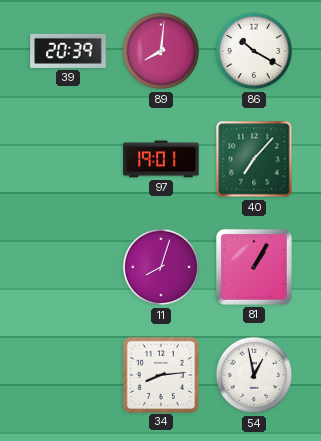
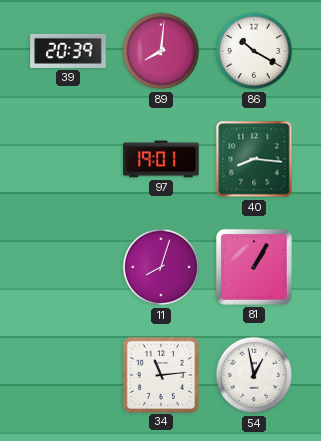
40: 7:07 -> 8:16
34: 8:14 -> 11:14
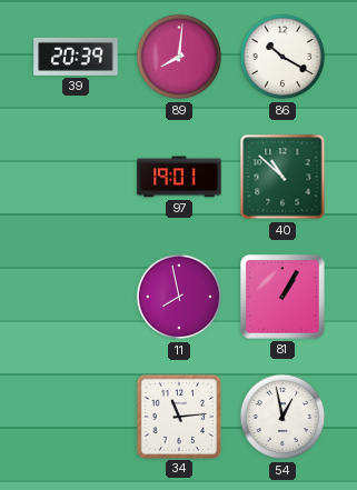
40: 8:16 -> 10:52
11: 8:03 -> 7:58
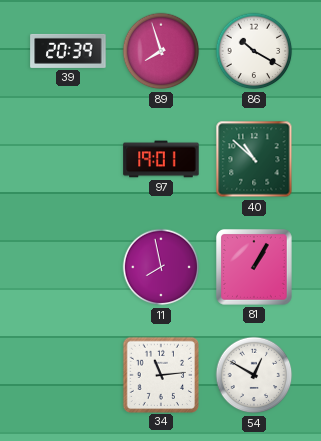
89: 8:01 -> 7:57
54: 12:58 -> 12:50
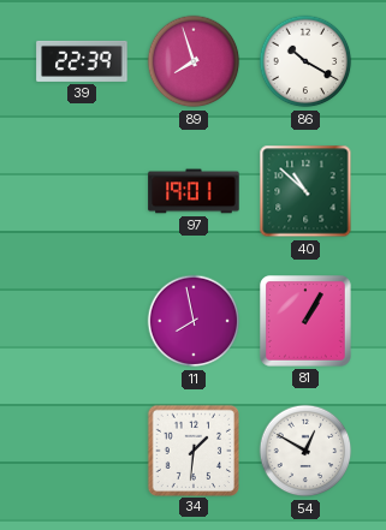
39: 20:39 -> 22:39
34: 11:14 -> 1:31
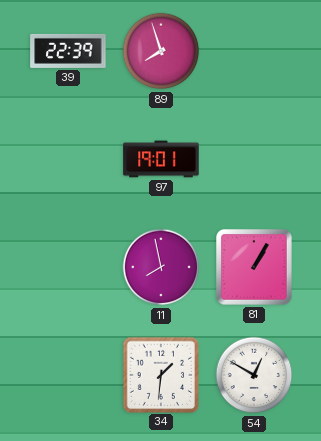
86: 10:20 -> none
40: 10:52 -> none
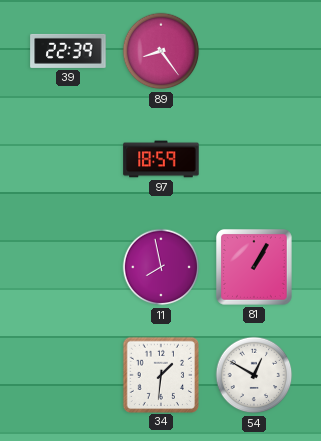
89: 7:57 -> 8:24
97: 19:01 -> 18:59
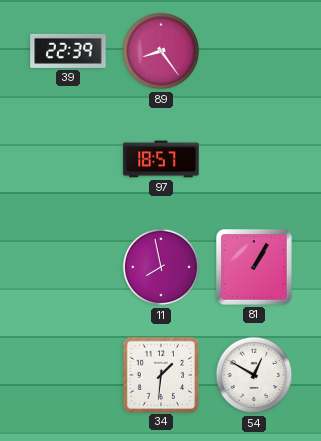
97: 18:59 -> 18:57
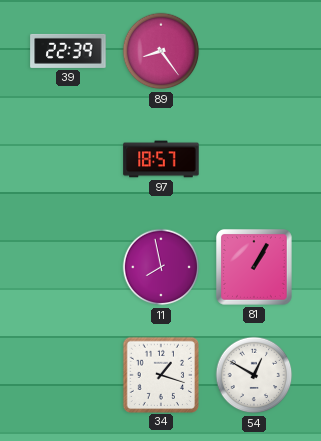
34: 1:31 -> 1:18
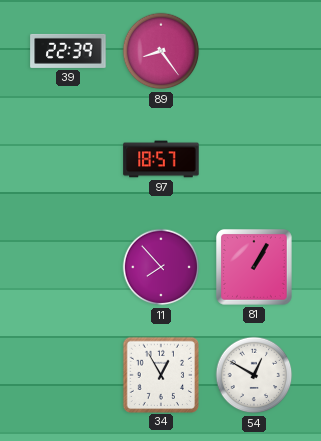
11: 7:58 -> 7:53
34: 1:18 -> 12:55
